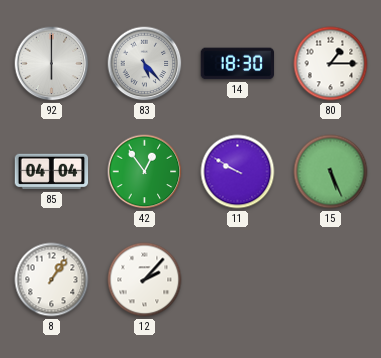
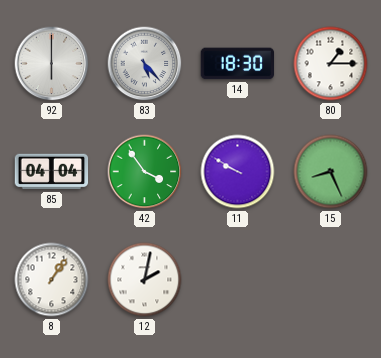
42: 12:54 -> 3:54
15: 5:26 -> 8:26
12: 2:07 -> 2:02
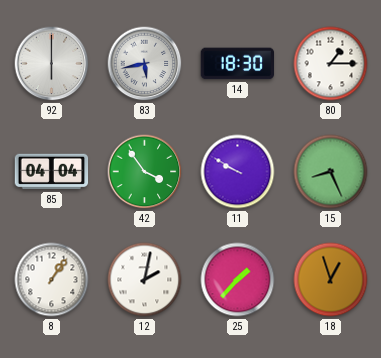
83: 5:23 -> 5:43
25: none -> 1:37
18: none -> 12:57
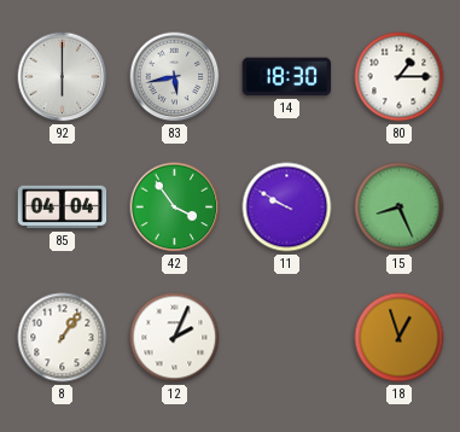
12: 2:02 -> 2:04
25: 1:37 -> none
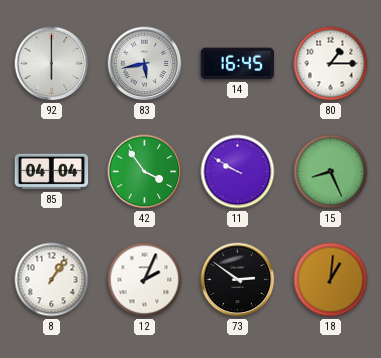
14: 18:30 -> 16:45
73: none -> 2:51
18: 12:57 -> 1:01
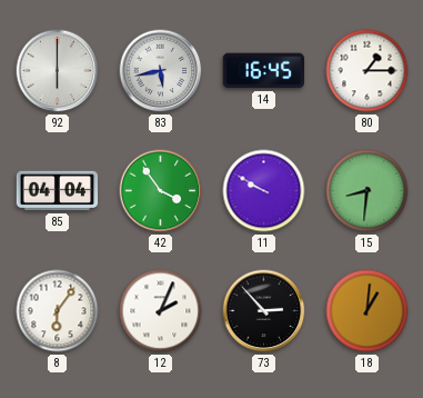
15: 8:26 -> 8:31
8: 1:06 -> 6:06
73: 2:51 -> 2:53
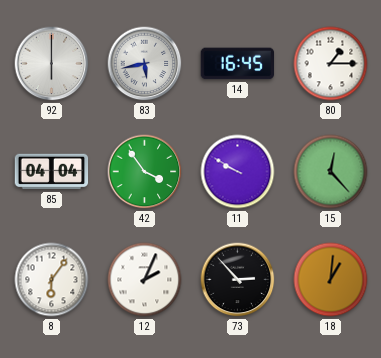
15: 8:31 -> 12:23
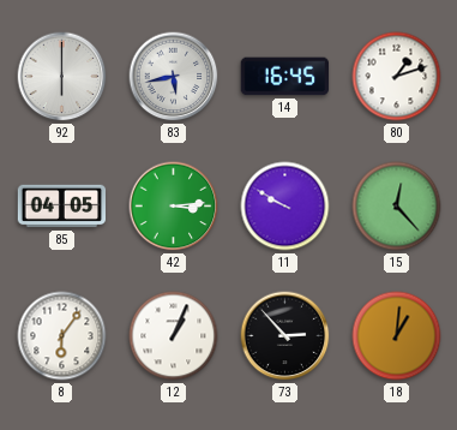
80: 1:15 -> 1:12
85: 04:04 -> 04:05
42: 3:54 -> 3:14
12: 2:04 -> 1:04
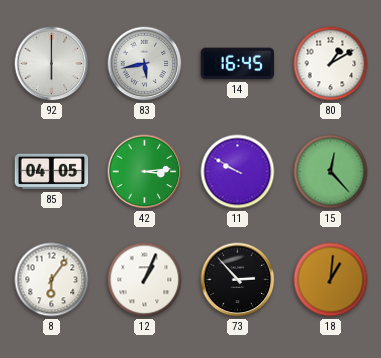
80: 1:12 -> 1:10
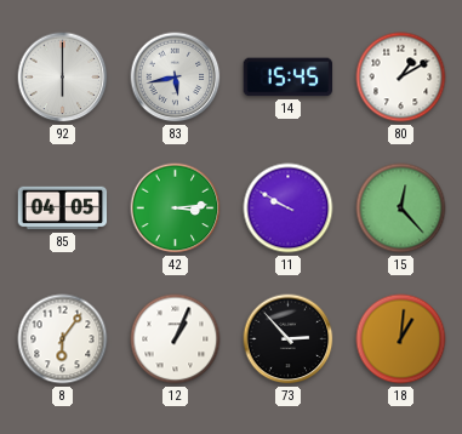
14: 16:45 -> 15:45
